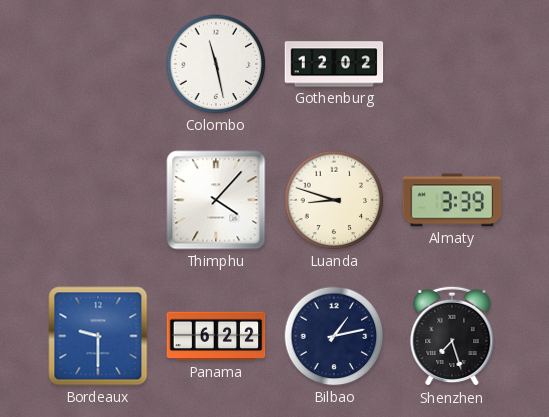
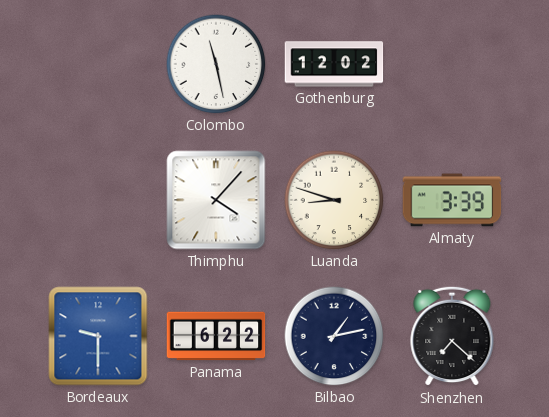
Shenzhen: 7:27 -> 7:22
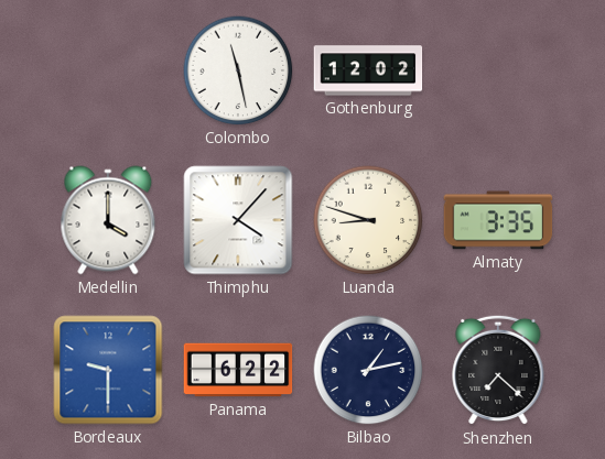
Medellin: none -> 4:00
Almaty: 3:39 -> 3:35
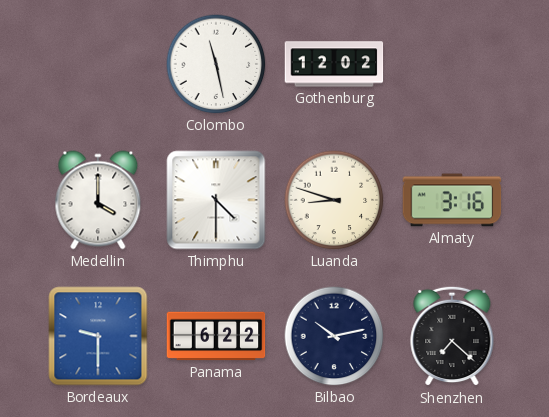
Thimphu: 4:07 -> 4:30
Almaty: 3:35 -> 3:16
Bilbao: 1:13 -> 10:13
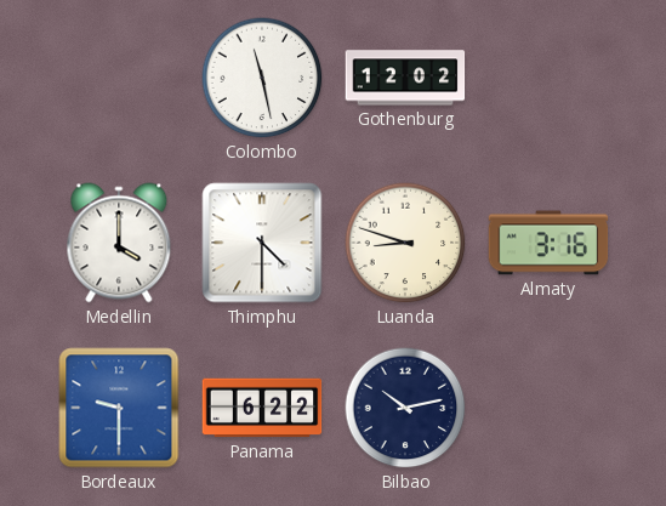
Shenzhen: 7:22 -> none
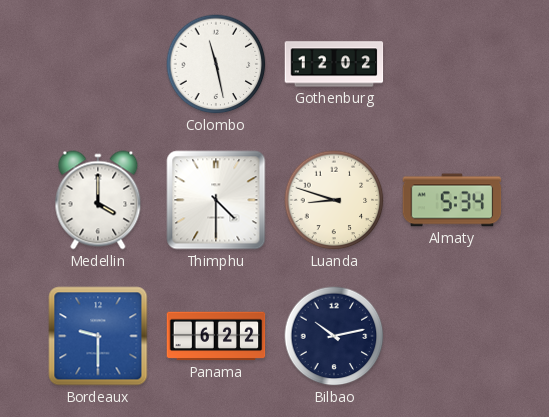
Almaty: 3:16 -> 5:34
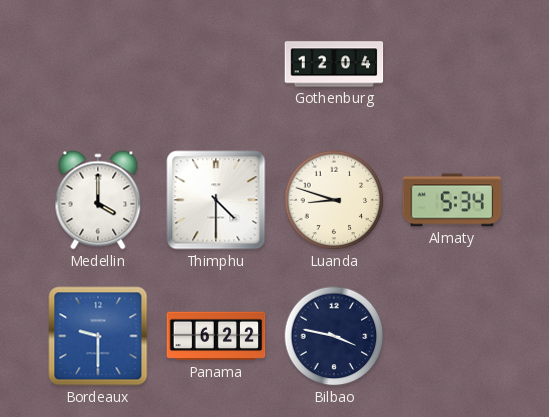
Colombo: 11:28 -> none
Gothenburg: 12:02 -> 12:04
Bilbao: 10:13 -> 3:47
